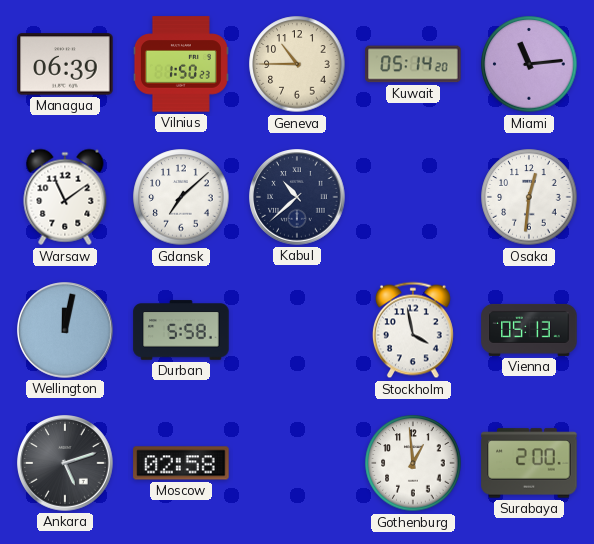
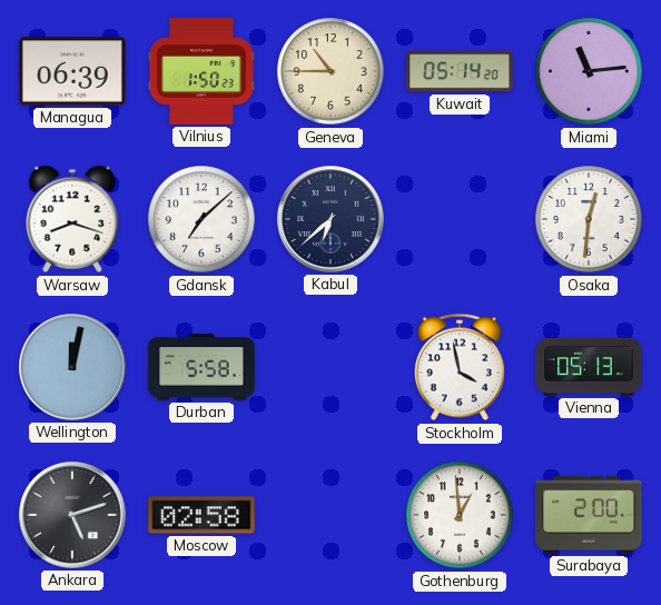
Warsaw: 11:09 -> 8:18
Kabul: 10:38 -> 6:38
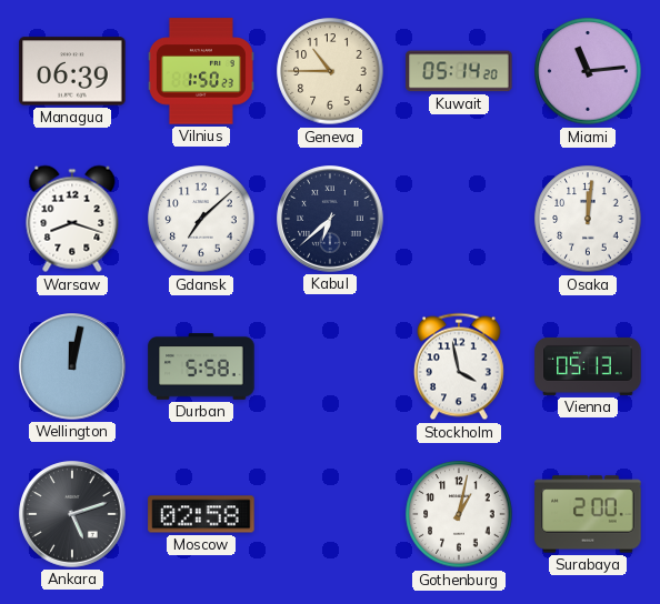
Osaka: 12:31 -> 12:01
Gothenburg: 12:59 -> 1:02
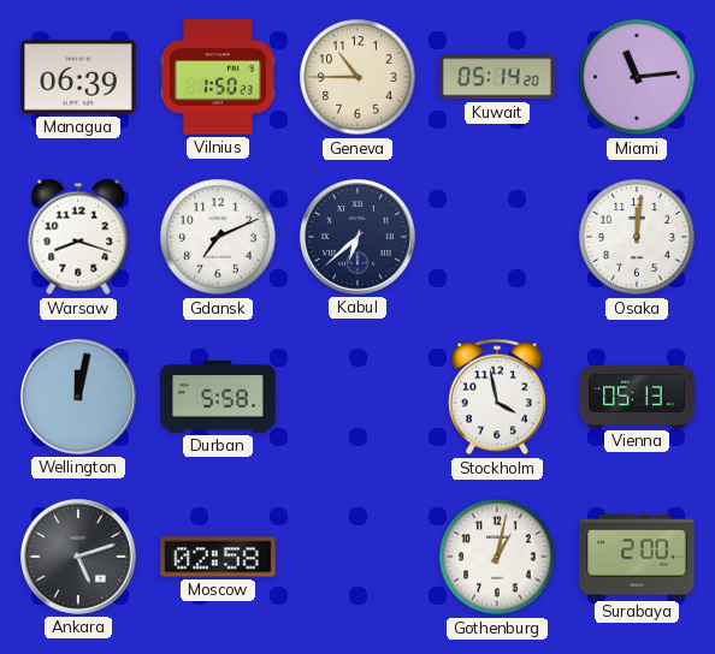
Gdansk: 7:08 -> 7:11
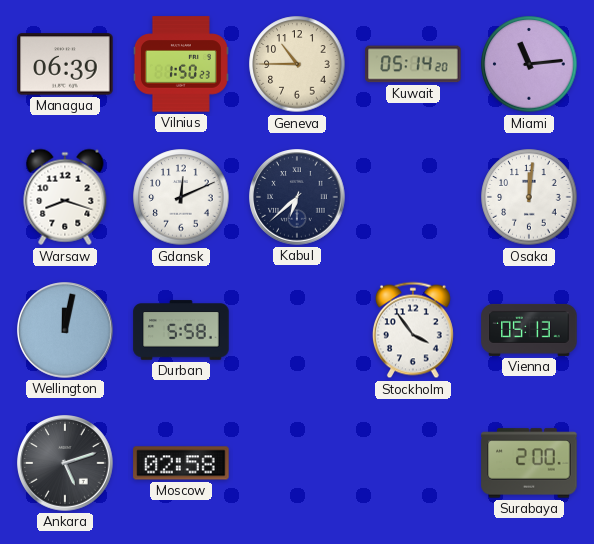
Gdansk: 7:11 -> 12:11
Stockholm: 3:58 -> 3:54
Gothenburg: 1:02 -> none
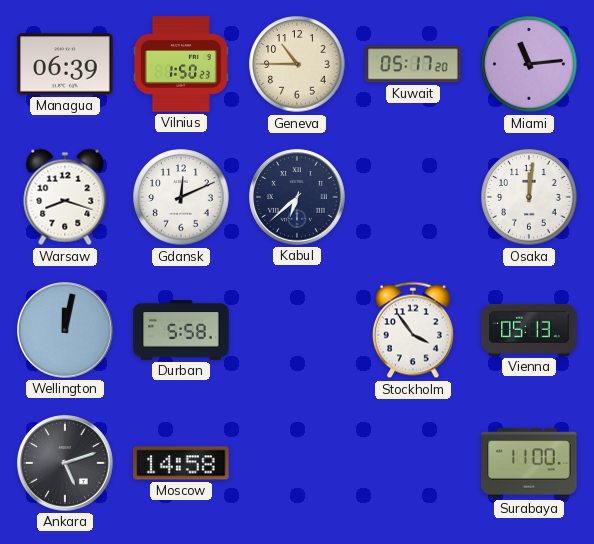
Kuwait: 05:14 -> 05:17
Moscow: 02:58 -> 14:58
Surabaya: 2:00 -> 11:00
